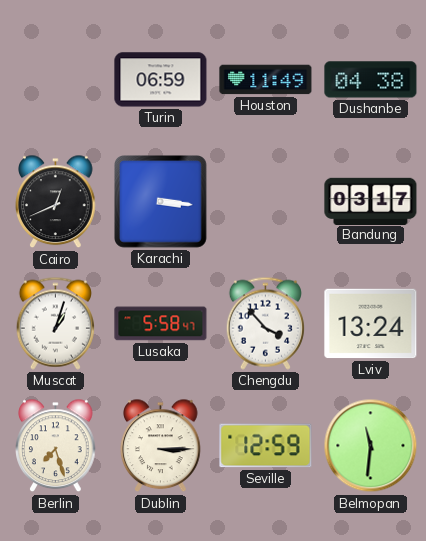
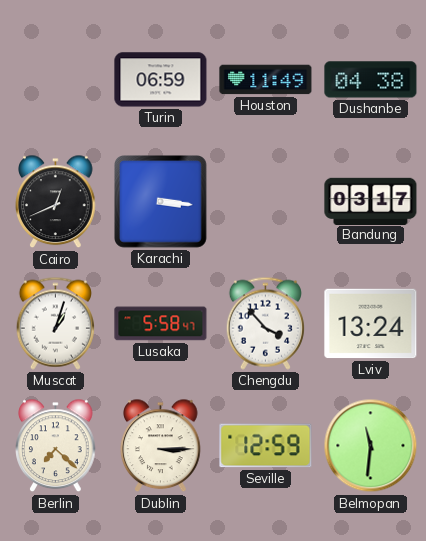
Berlin: 7:27 -> 7:22
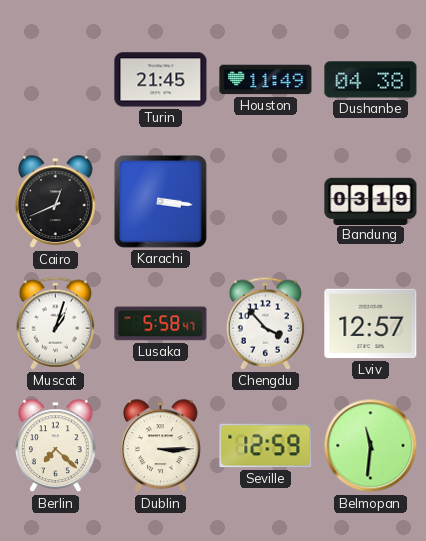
Turin: 06:59 -> 21:45
Bandung: 03:17 -> 03:19
Lviv: 13:24 -> 12:57
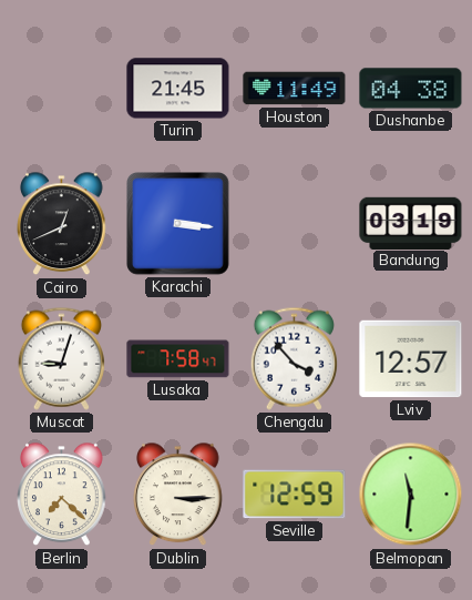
Muscat: 1:03 -> 9:03
Lusaka: 5:58 -> 7:58
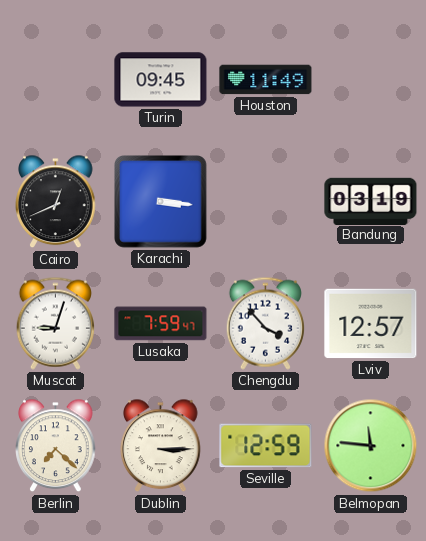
Turin: 21:45 -> 09:45
Dushanbe: 04:38 -> none
Lusaka: 7:58 -> 7:59
Belmopan: 11:31 -> 11:46
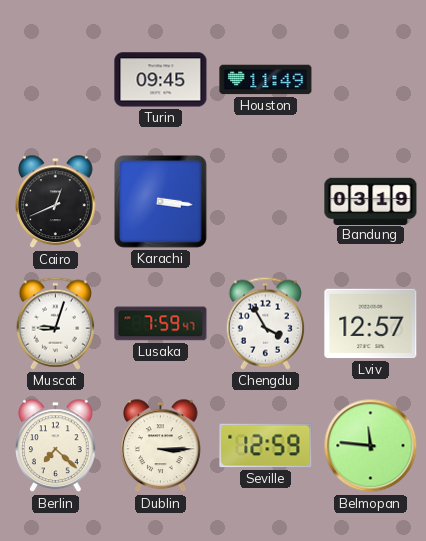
Chengdu: 3:53 -> 3:55
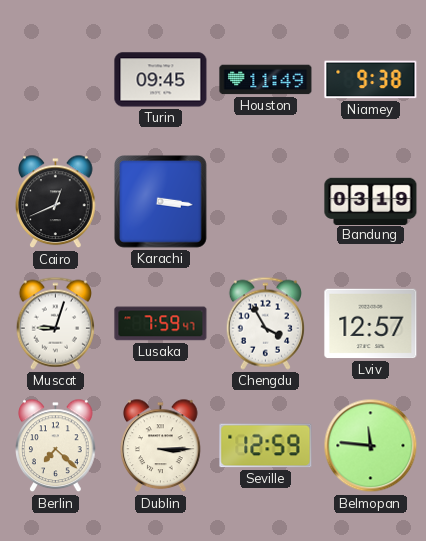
Niamey: none -> 9:38
